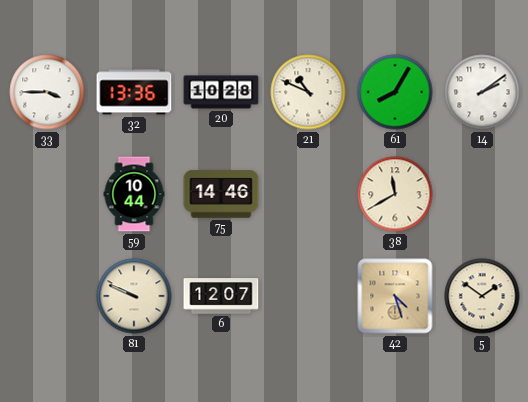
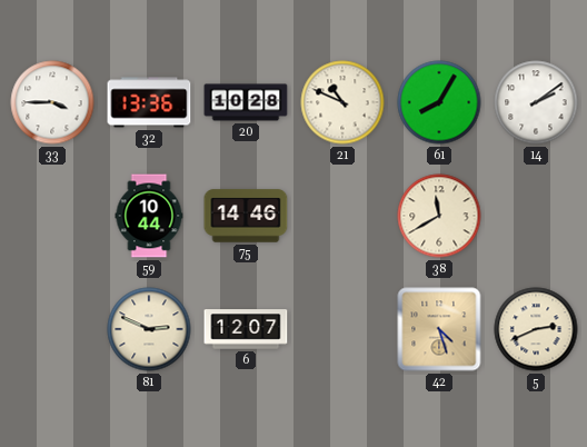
81: 9:49 -> 2:49
5: 1:51 -> 2:41
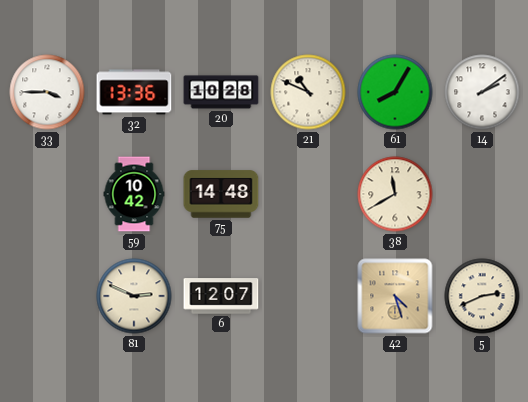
59: 10:44 -> 10:42
75: 14:46 -> 14:48
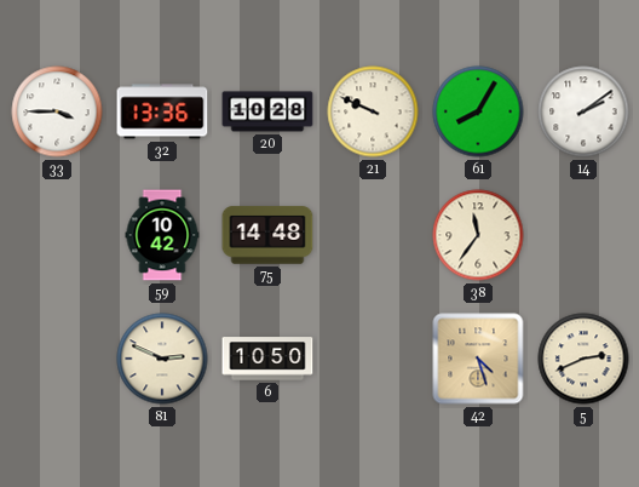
21: 10:49 -> 9:49
38: 11:40 -> 11:36
6: 12:07 -> 10:50
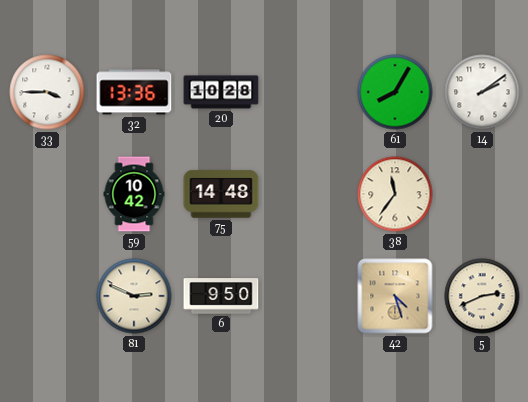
21: 9:49 -> none
6: 10:50 -> 9:50
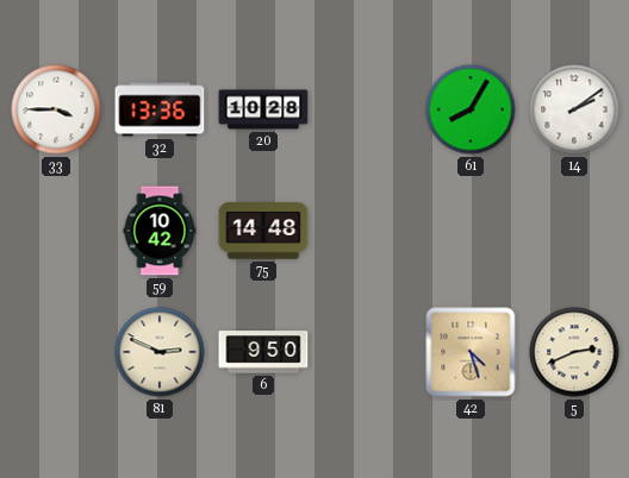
38: 11:36 -> none
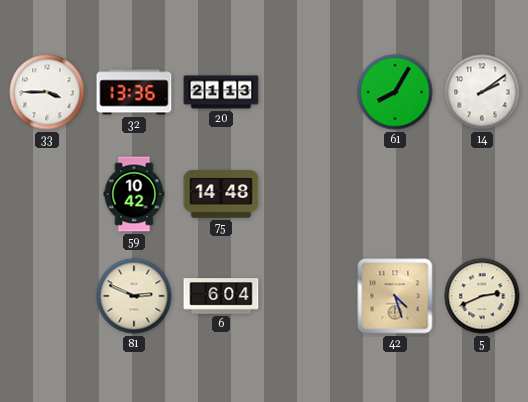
20: 10:28 -> 21:13
6: 9:50 -> 6:04
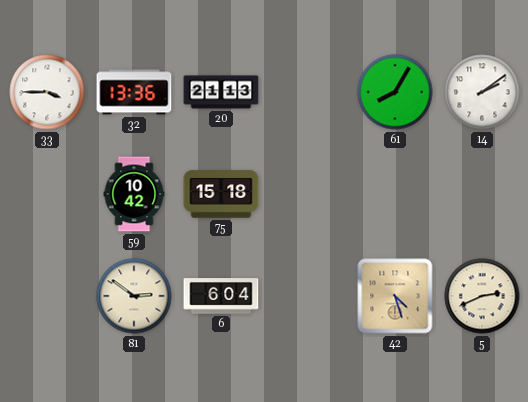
75: 14:48 -> 15:18
81: 2:49 -> 2:51
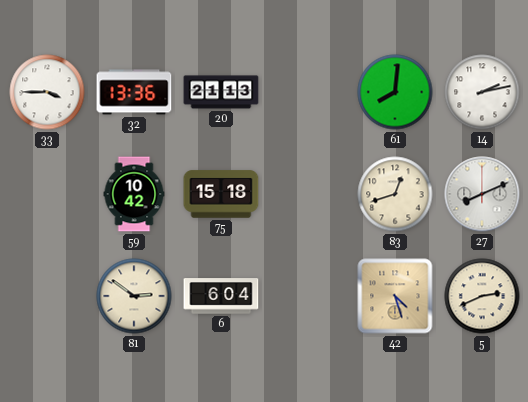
61: 8:05 -> 8:01
14: 2:09 -> 2:13
83: none -> 12:42
27: none -> 8:11
